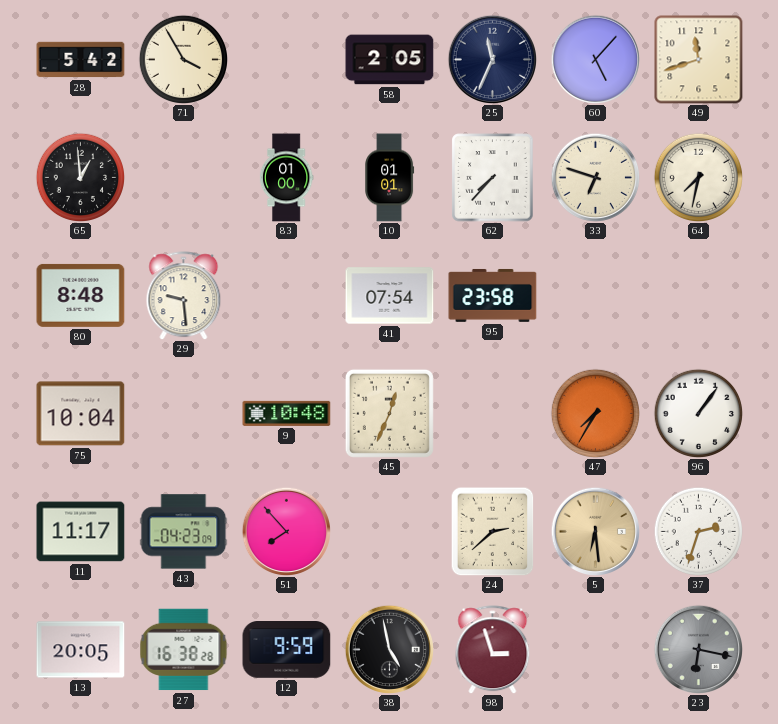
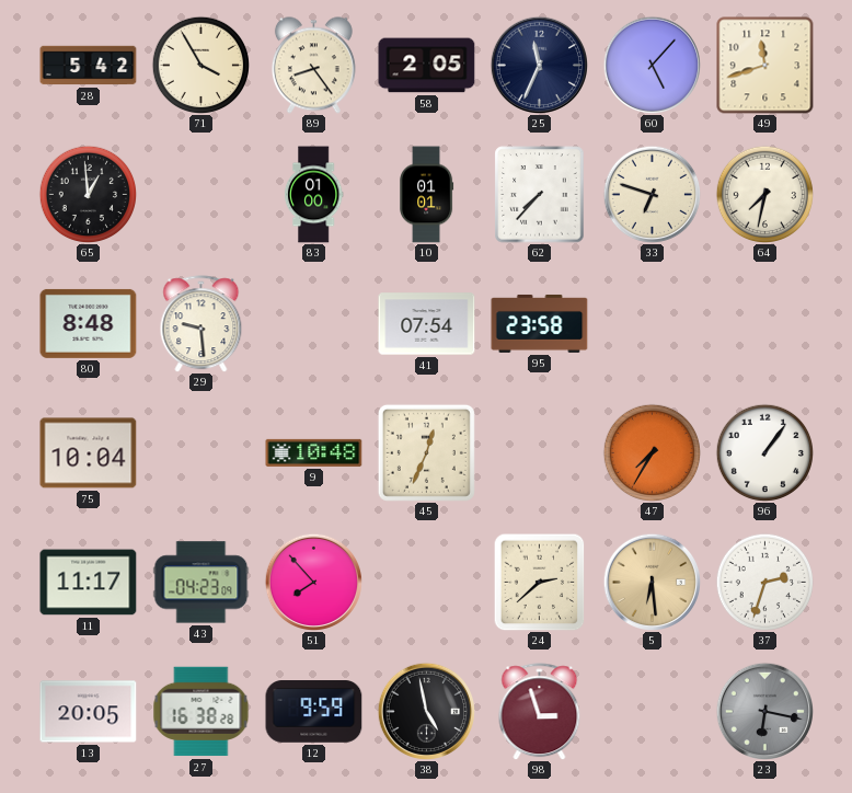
89: none -> 8:24
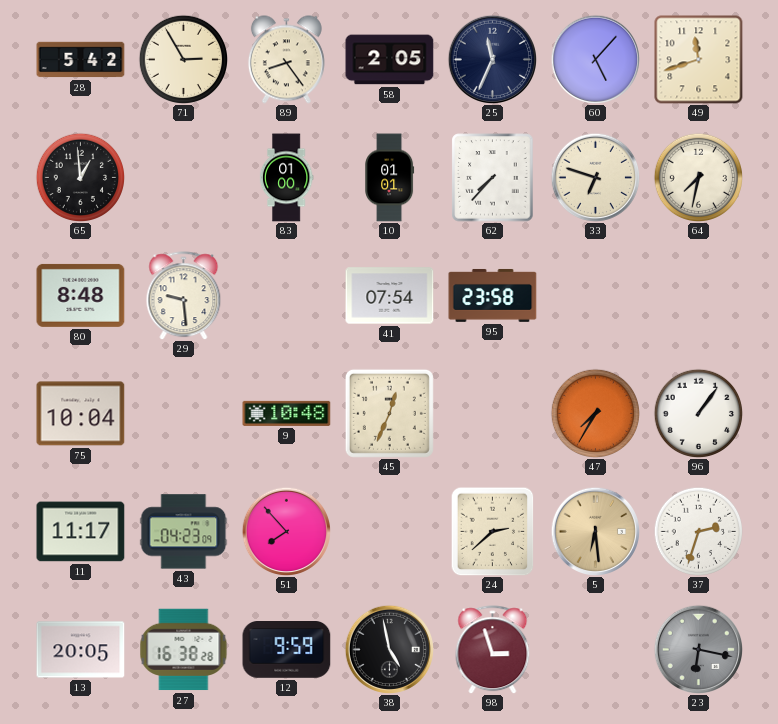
71: 3:55 -> 2:55
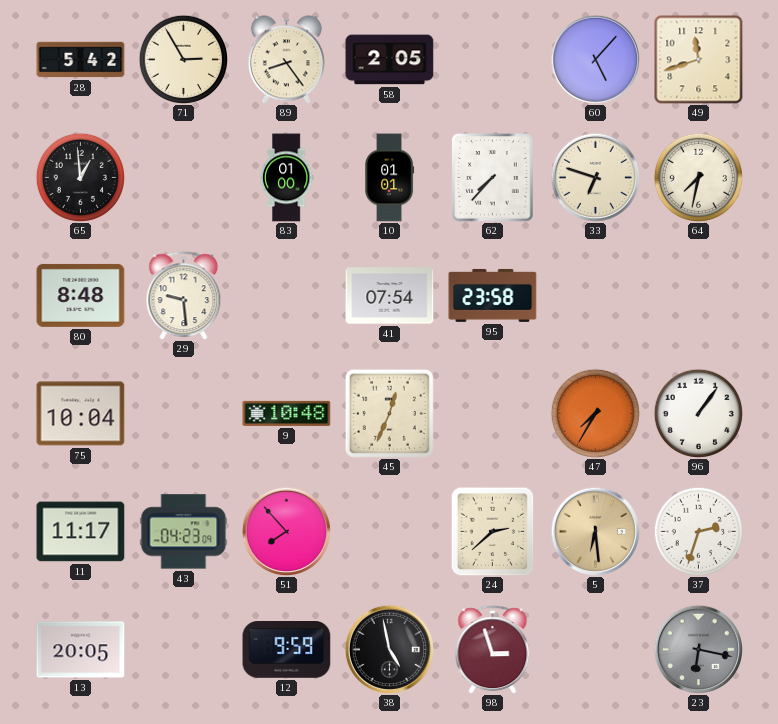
25: 11:34 -> none
27: 16:38 -> none
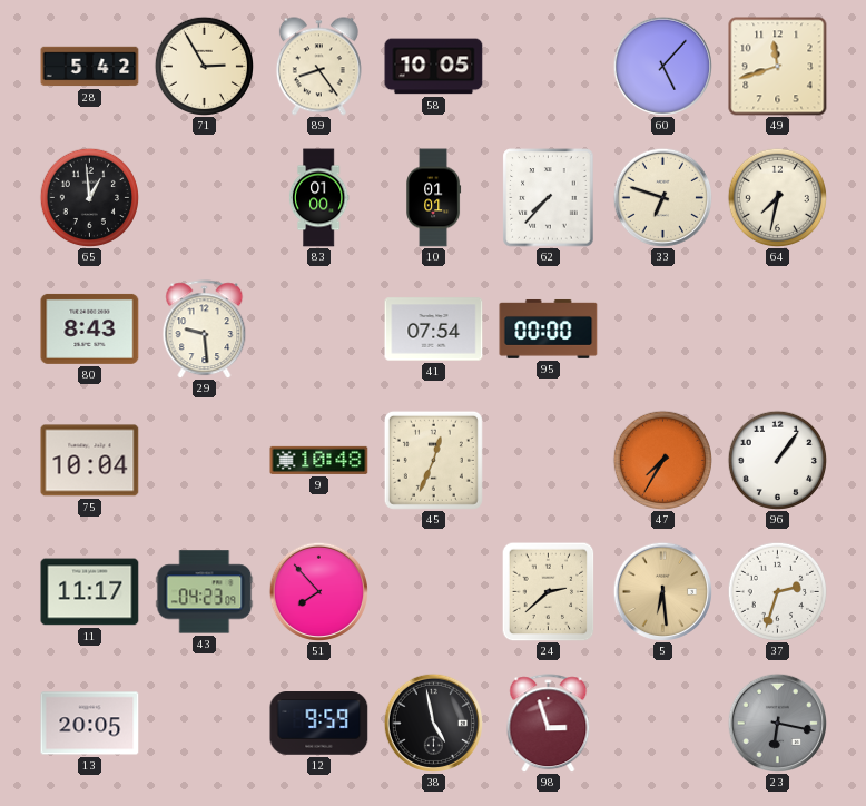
58: 2:05 -> 10:05
80: 8:48 -> 8:43
95: 23:58 -> 00:00
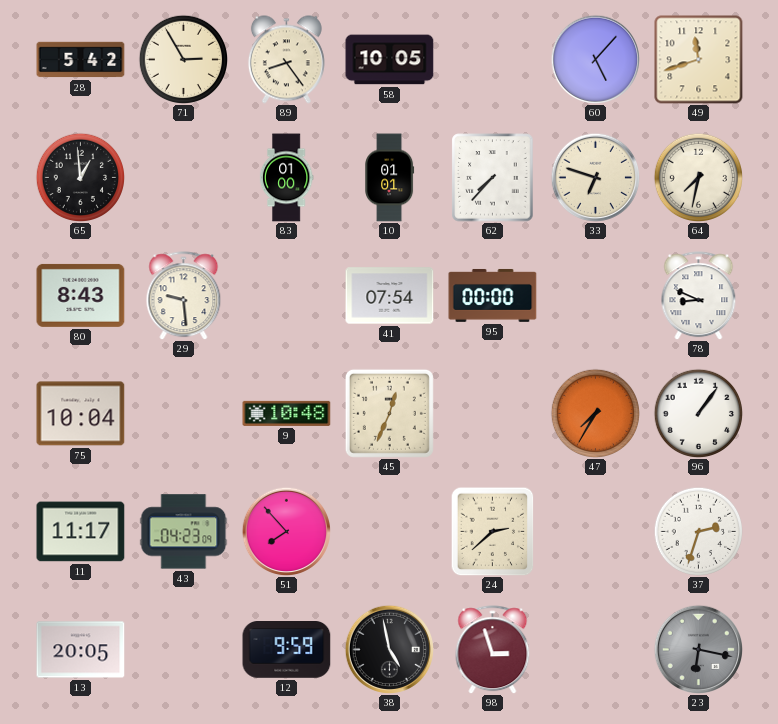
78: none -> 8:49
5: 6:29 -> none
